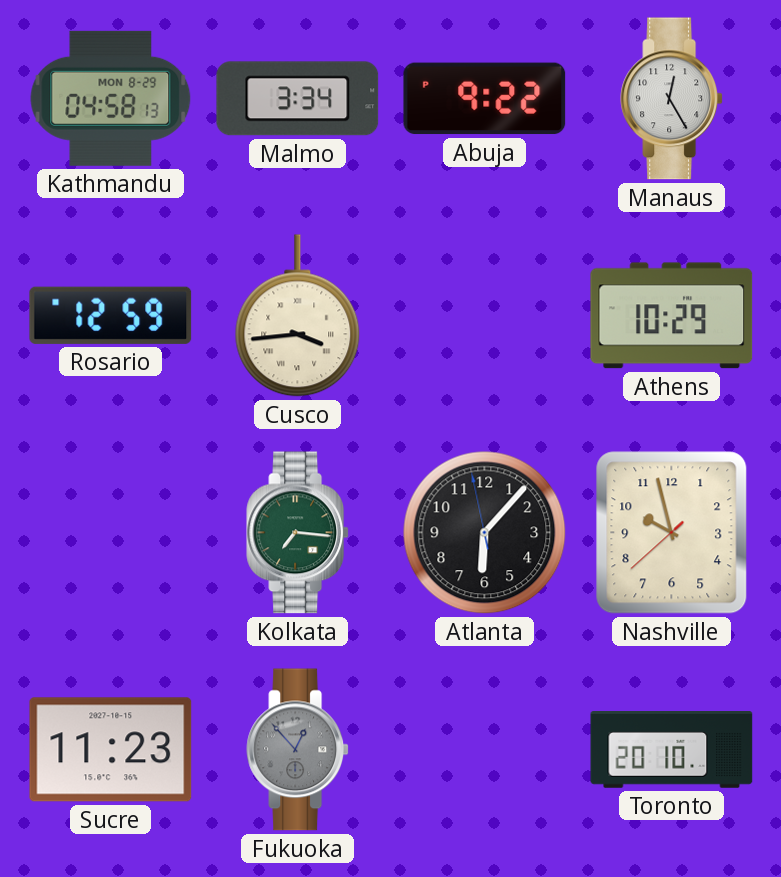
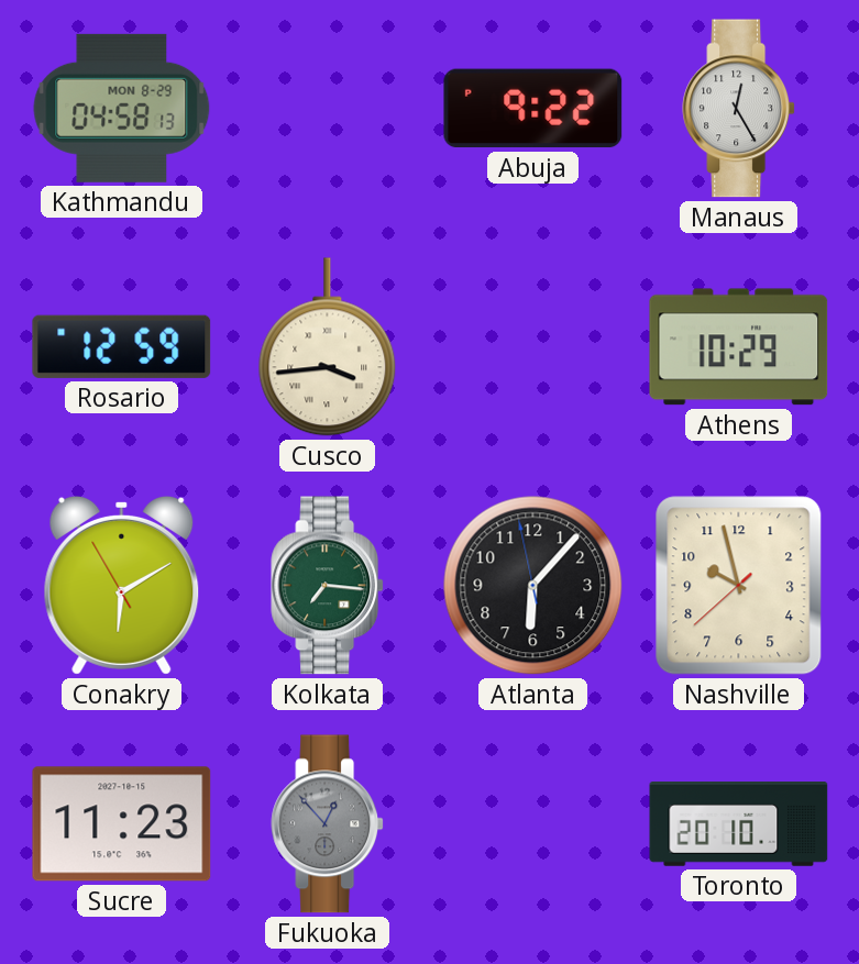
Malmo: 3:34 -> none
Conakry: none -> 6:09
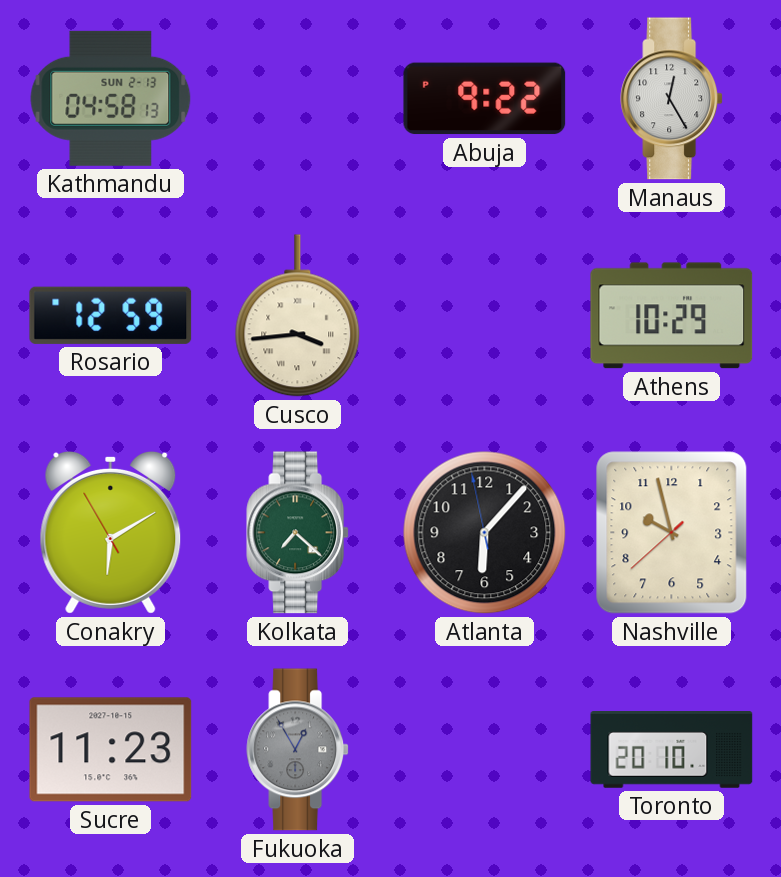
Kathmandu date: MON 8-29 -> SUN 2-13
Kolkata: 7:16 -> 7:22
Fukuoka: 12:53 -> 12:55
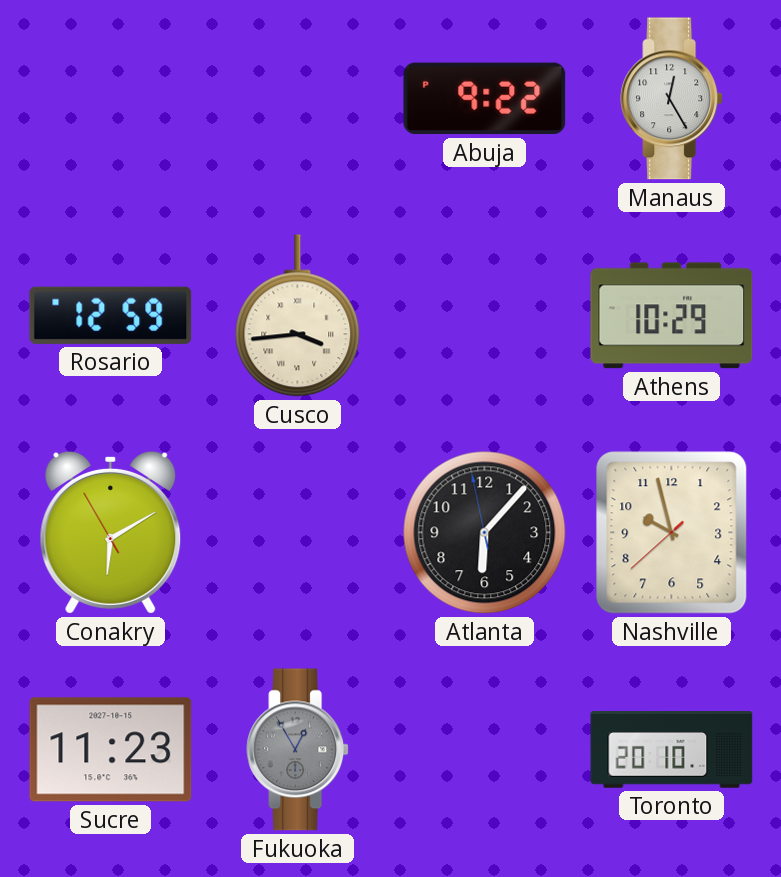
Kathmandu: 04:58 -> none
Kolkata: 7:22 -> none
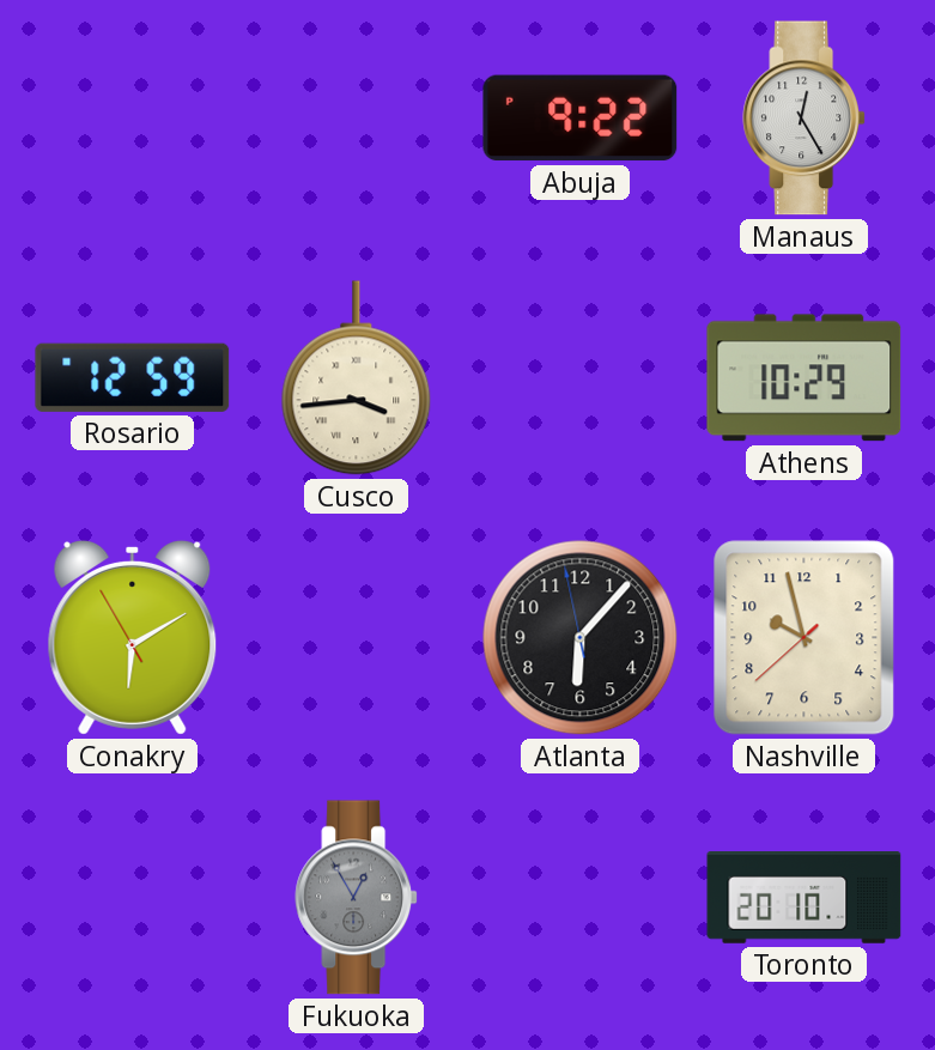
Sucre: 11:23 -> none
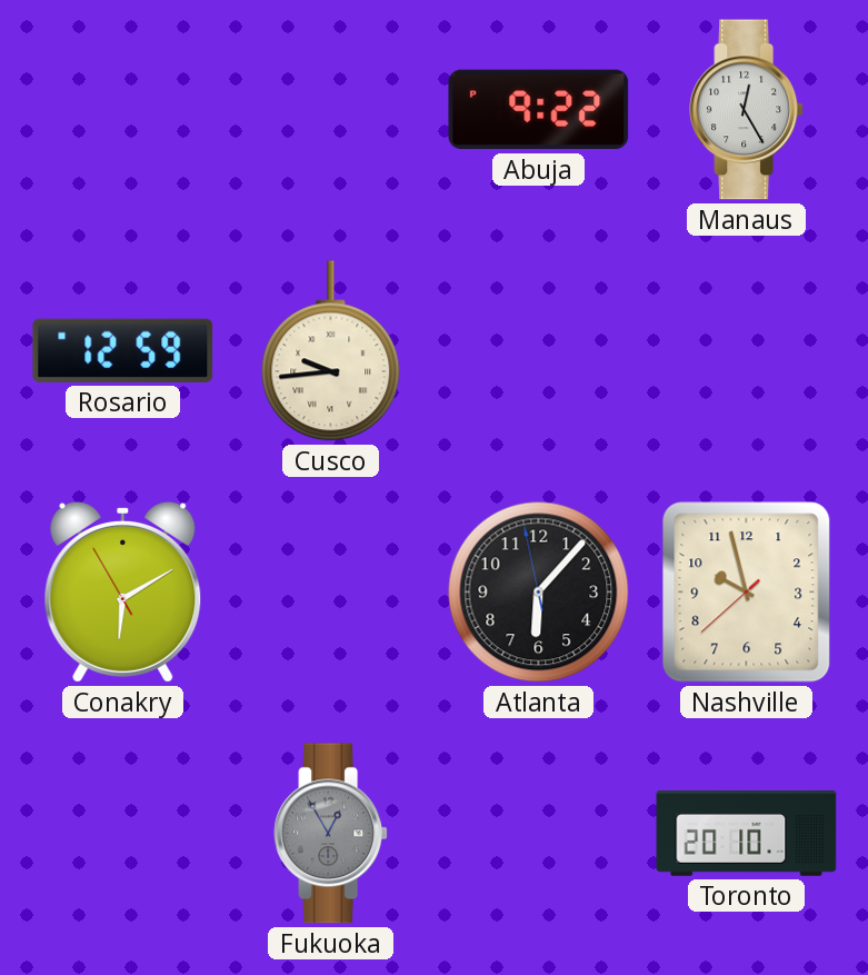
Cusco: 3:44 -> 9:44
Athens: 10:29 -> none
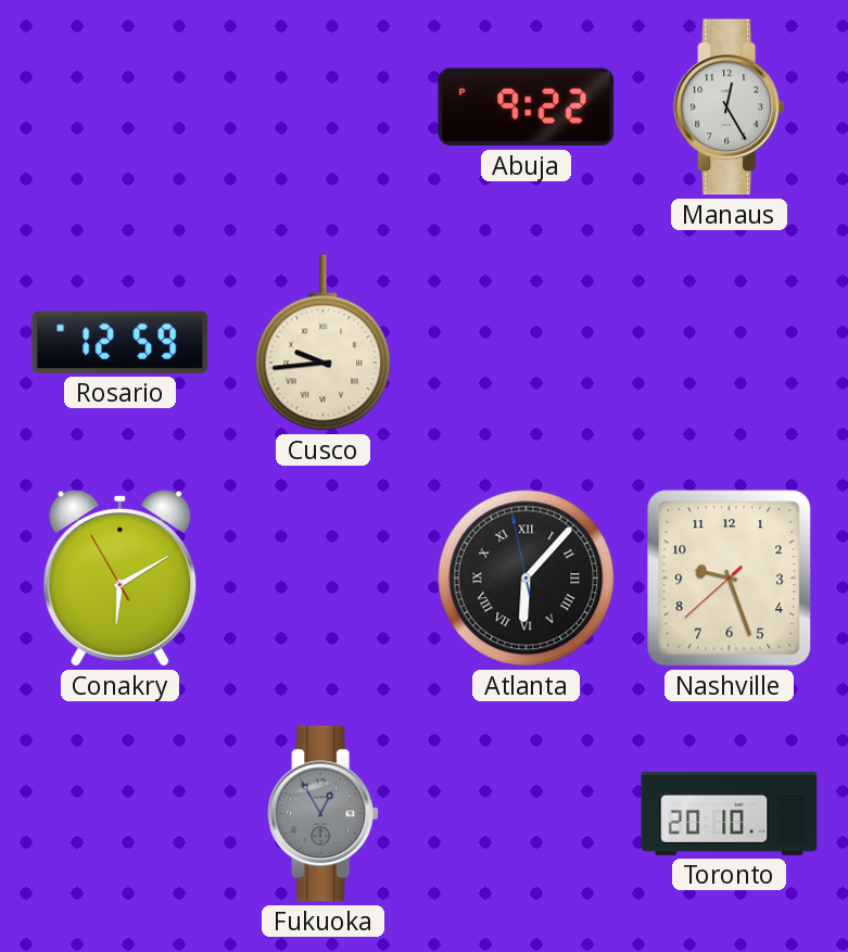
Atlanta numerals: Arabic -> Roman
Nashville: 9:57 -> 9:26
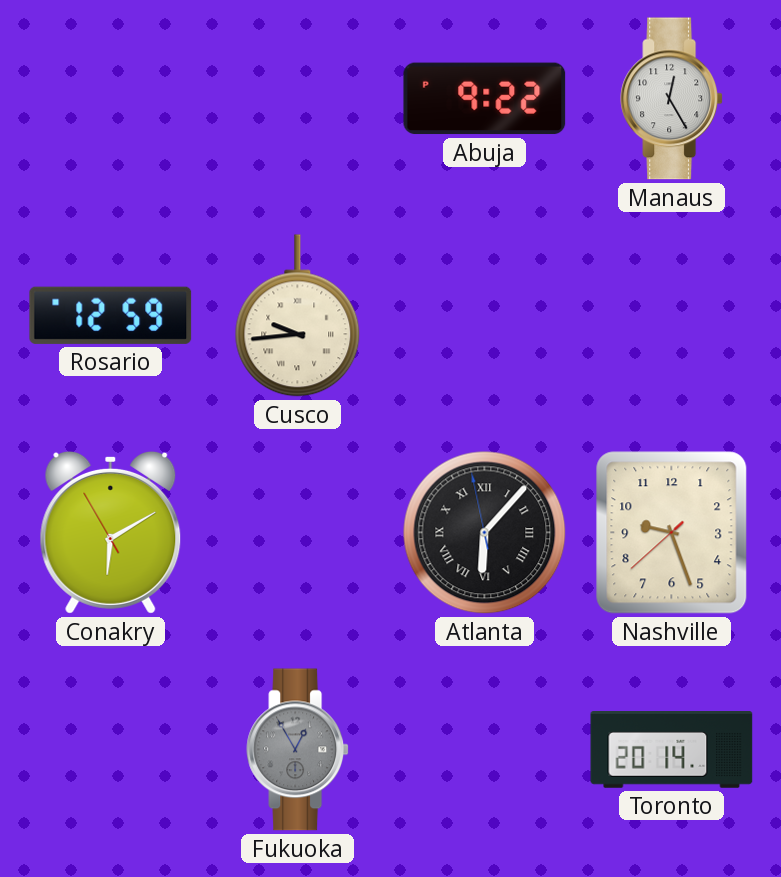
Toronto: 20:10 -> 20:14
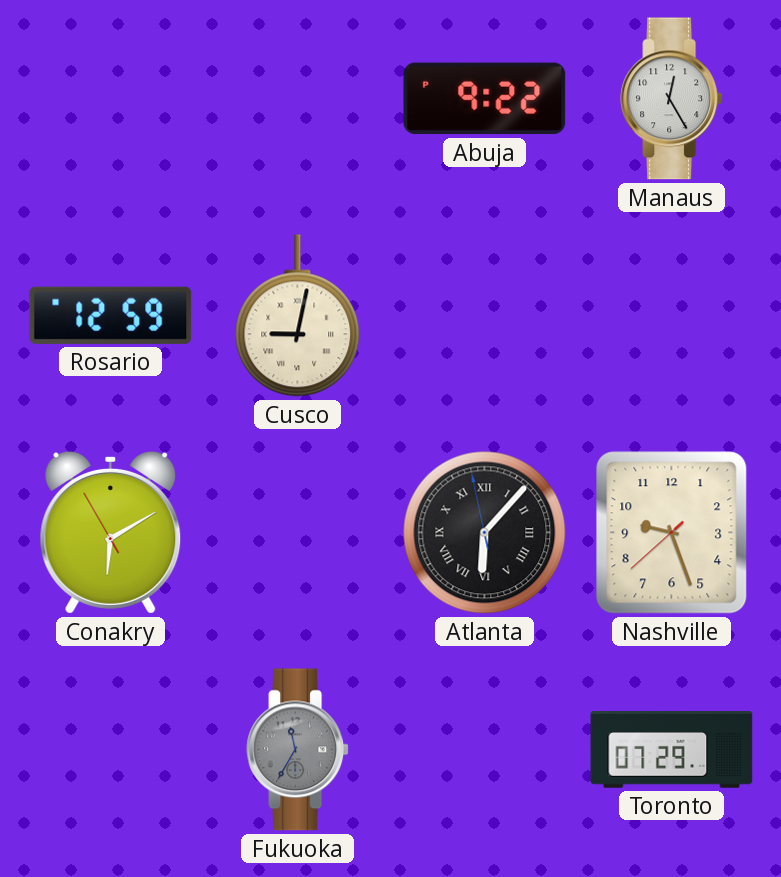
Cusco: 9:44 -> 9:02
Fukuoka: 12:55 -> 11:35
Toronto: 20:14 -> 07:29
